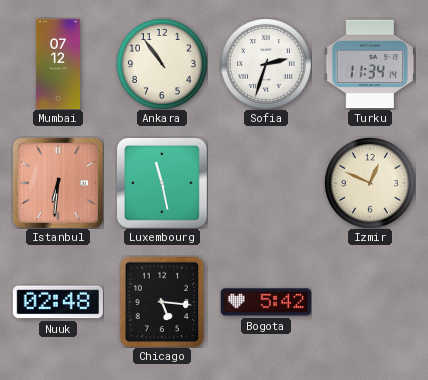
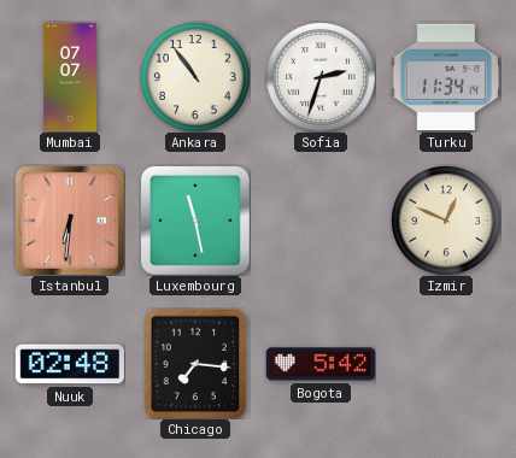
Mumbai: 07:12 -> 07:07
Chicago: 5:16 -> 7:16
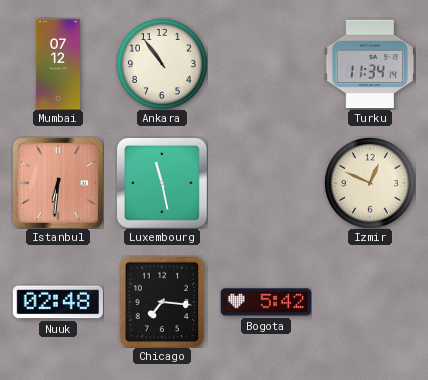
Mumbai: 07:07 -> 07:12
Sofia: 2:33 -> none
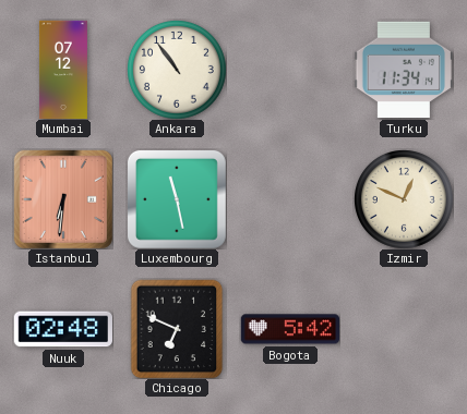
Chicago: 7:16 -> 6:49
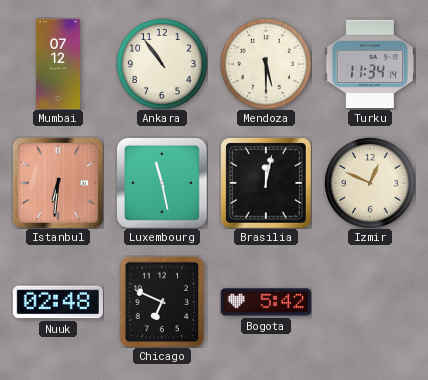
Mendoza: none -> 5:30
Brasilia: none -> 12:02
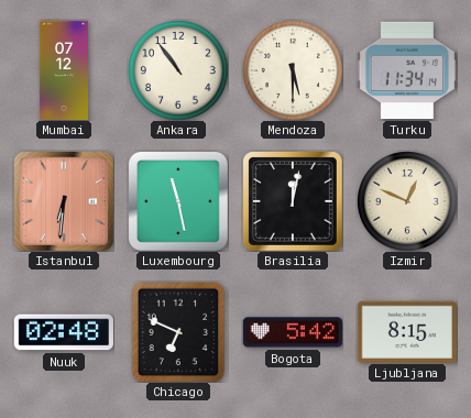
Ljubljana: none -> 8:15
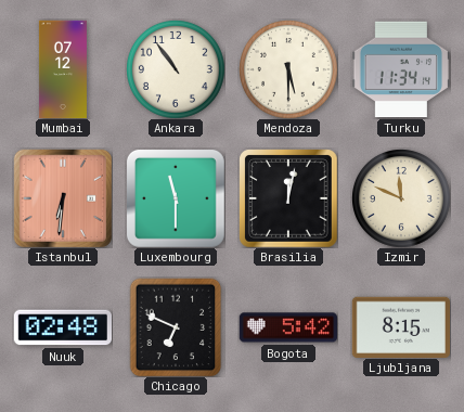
Luxembourg: 11:28 -> 11:30
Izmir: 12:49 -> 11:49
